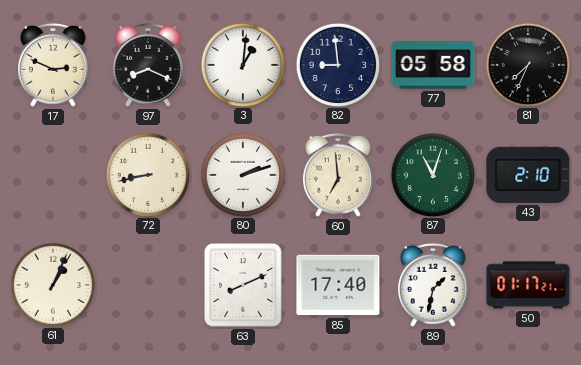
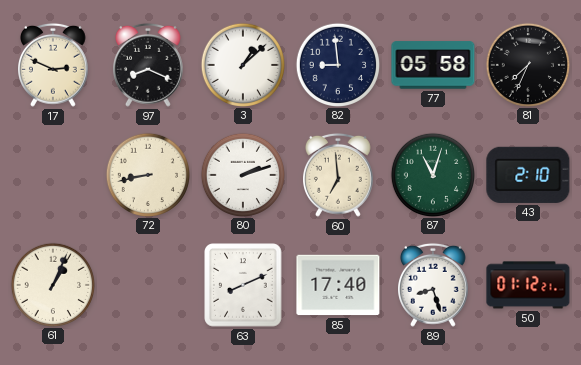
3: 1:01 -> 1:08
89: 1:32 -> 8:27
50: 01:17 -> 01:12
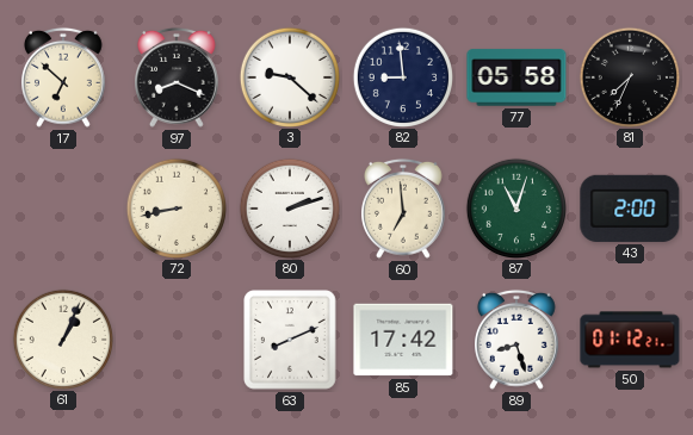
17: 2:49 -> 6:52
3: 1:08 -> 9:22
43: 2:10 -> 2:00
85: 17:40 -> 17:42
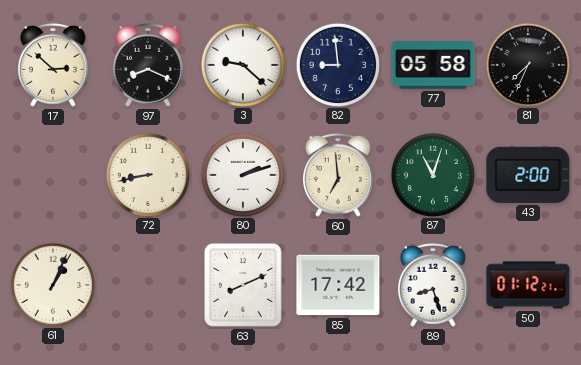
17: 6:52 -> 2:52
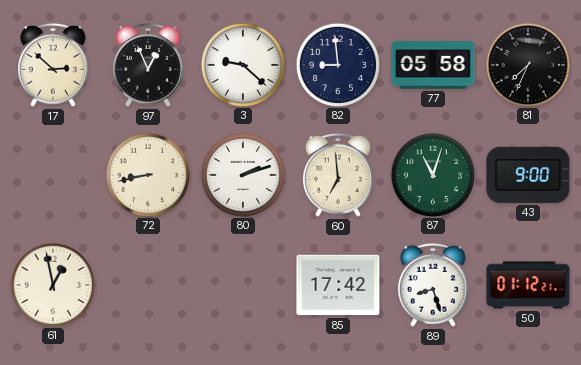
97: 8:19 -> 12:56
43: 2:00 -> 9:00
61: 1:04 -> 12:58
63: 8:11 -> none
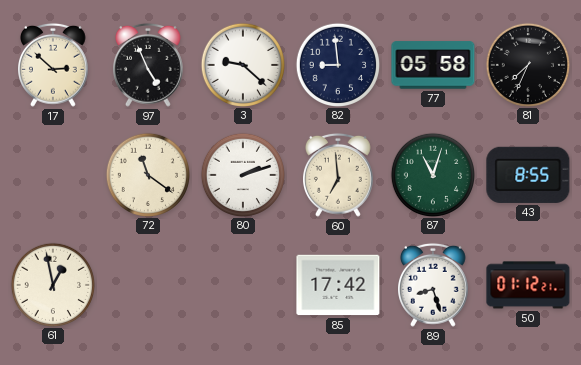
97: 12:56 -> 4:56
72: 8:43 -> 11:21
43: 9:00 -> 8:55
